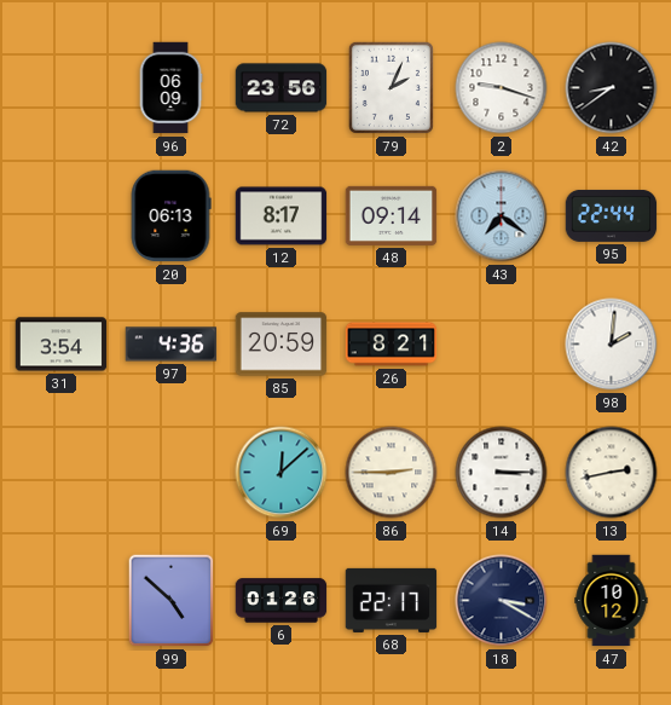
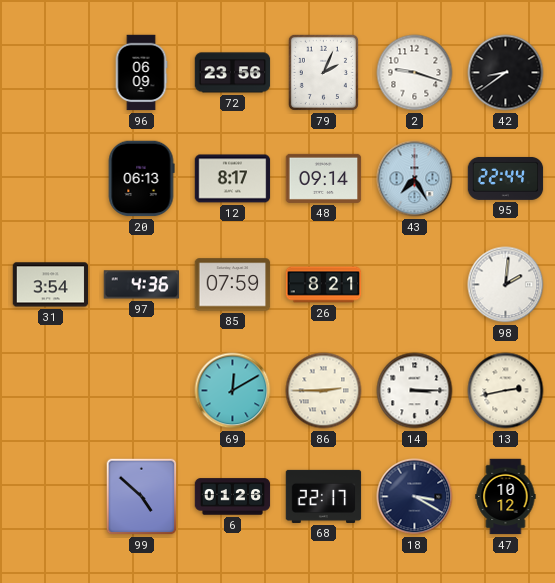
43: 7:21 -> 7:25
85: 20:59 -> 07:59
69: 12:08 -> 12:10
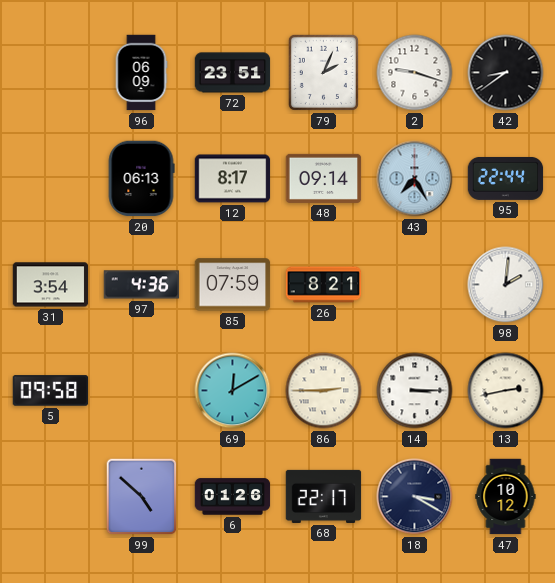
72: 23:56 -> 23:51
5: none -> 09:58
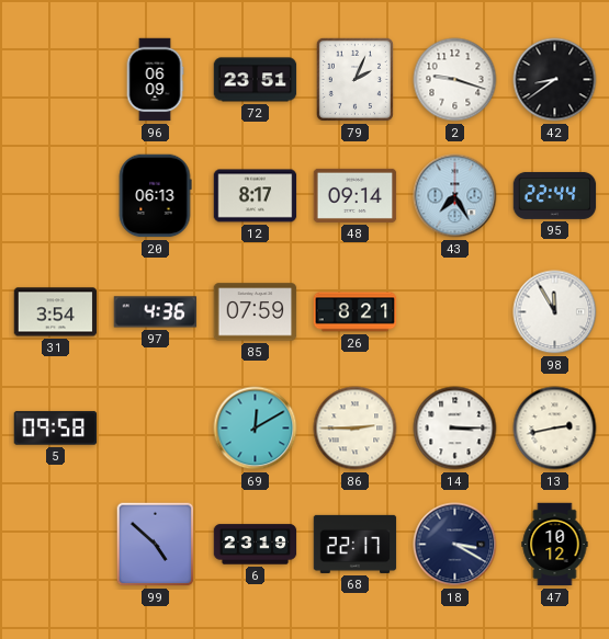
98: 2:01 -> 11:55
6: 01:26 -> 23:19
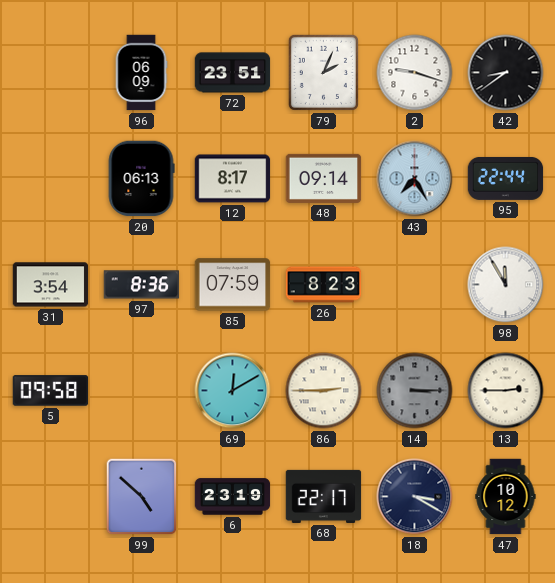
97: 4:36 -> 8:36
26: 8:21 -> 8:23
14 dial: white -> grey
13: 2:43 -> 2:45
